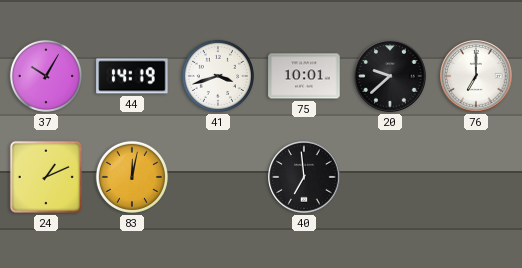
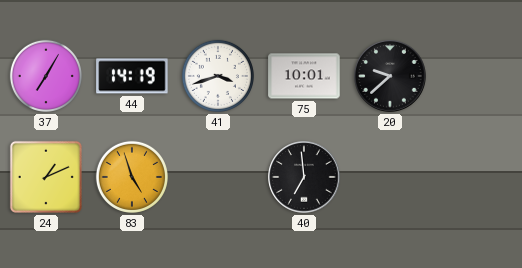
37: 10:05 -> 7:05
76: 7:00 -> none
83: 12:02 -> 4:57
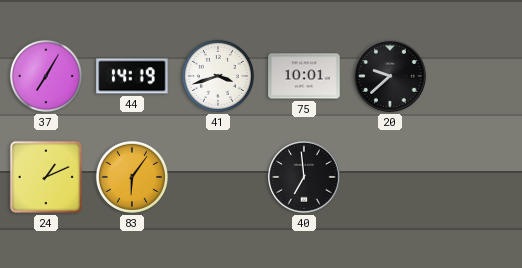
83: 4:57 -> 6:06
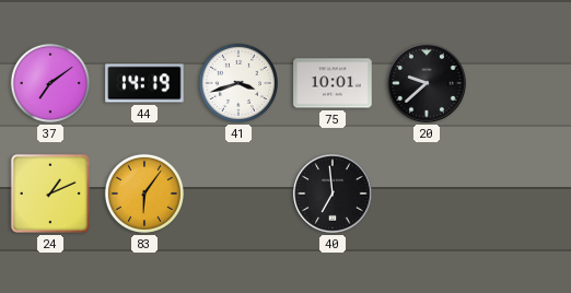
37: 7:05 -> 7:09
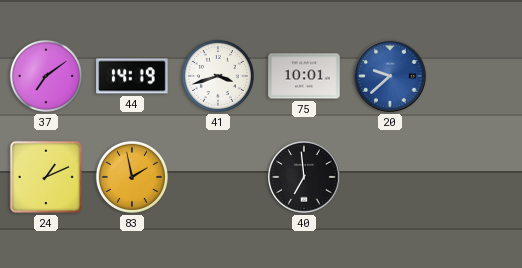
20 dial: black -> blue
83: 6:06 -> 1:58
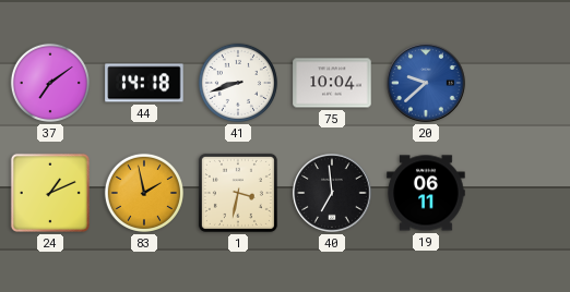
44: 14:19 -> 14:18
41: 3:42 -> 8:42
75: 10:01 -> 10:04
1: none -> 3:32
19: none -> 06:11
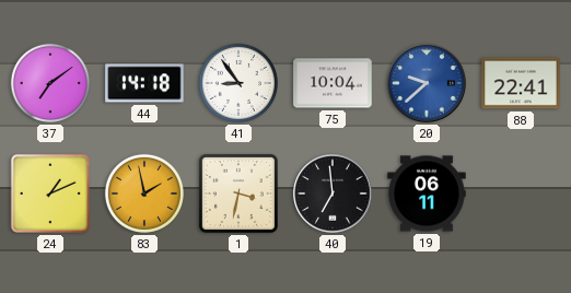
41: 8:42 -> 8:54
88: none -> 22:41
